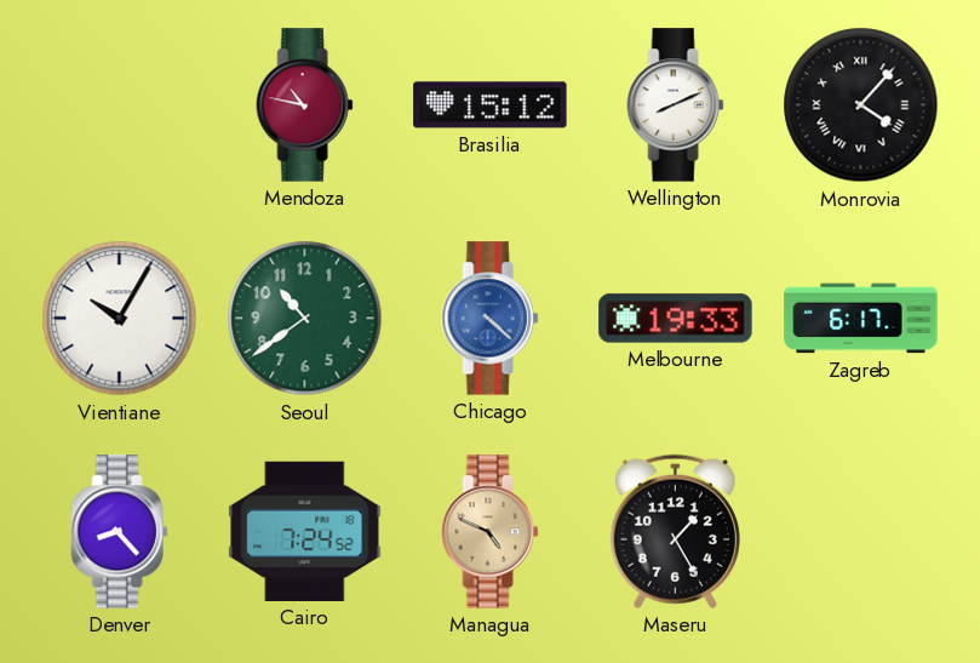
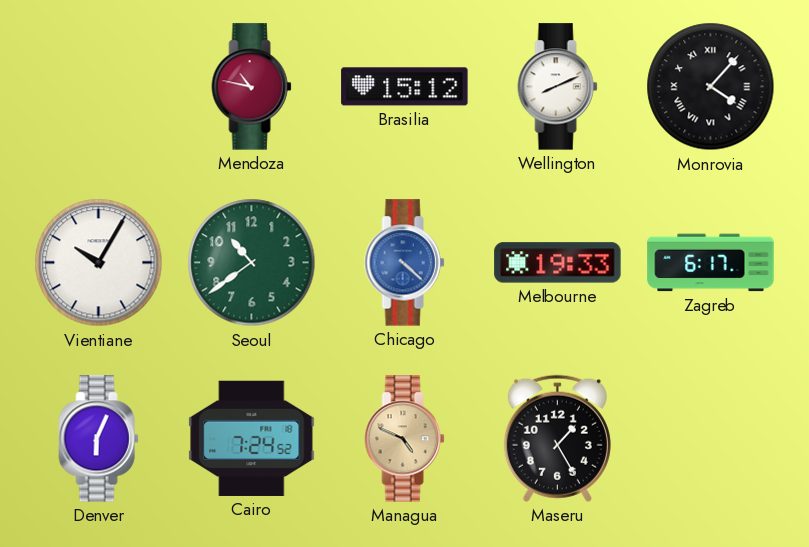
Denver: 8:23 -> 6:04
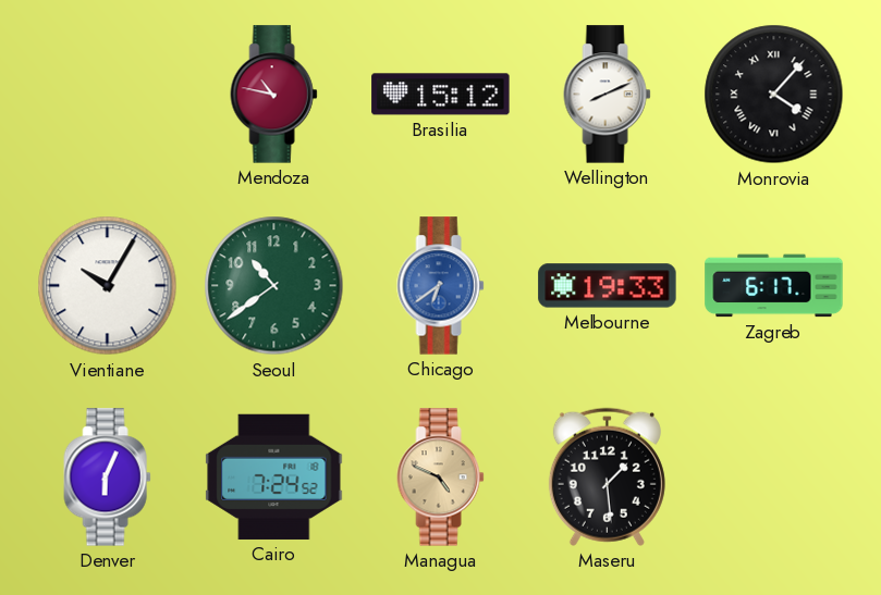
Chicago: 4:22 -> 6:39
Maseru: 1:25 -> 1:29
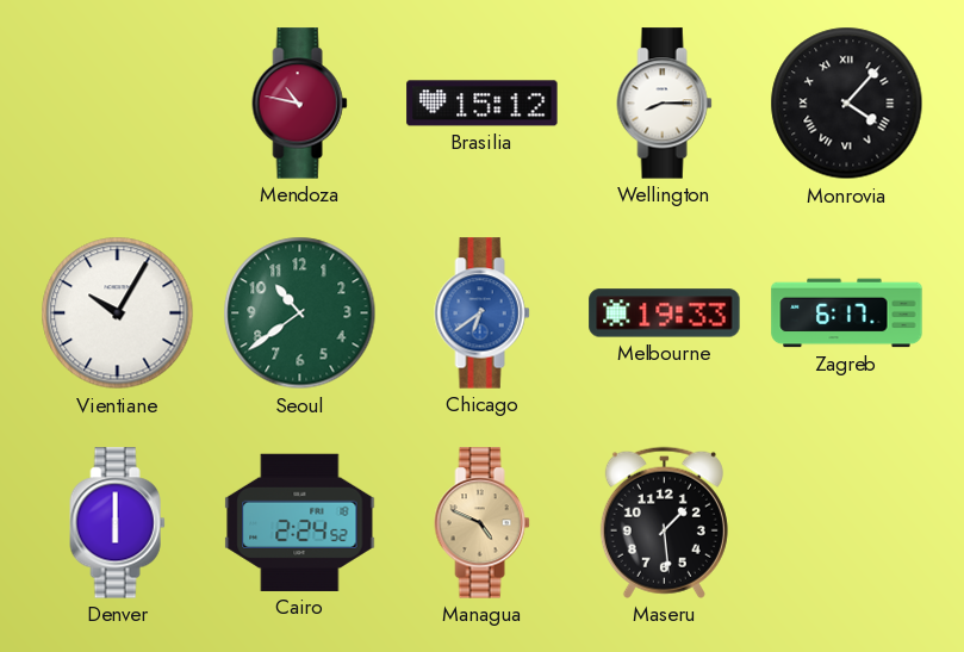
Wellington: 8:11 -> 8:15
Denver: 6:04 -> 6:00
Cairo: 7:24 -> 2:24
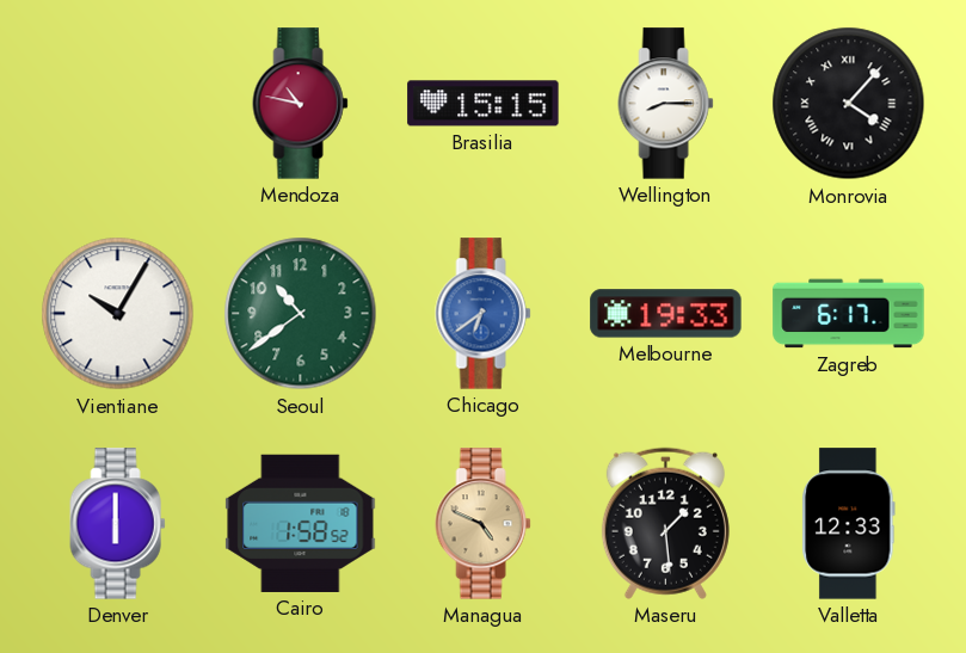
Brasilia: 15:12 -> 15:15
Cairo: 2:24 -> 1:58
Valletta: none -> 12:33
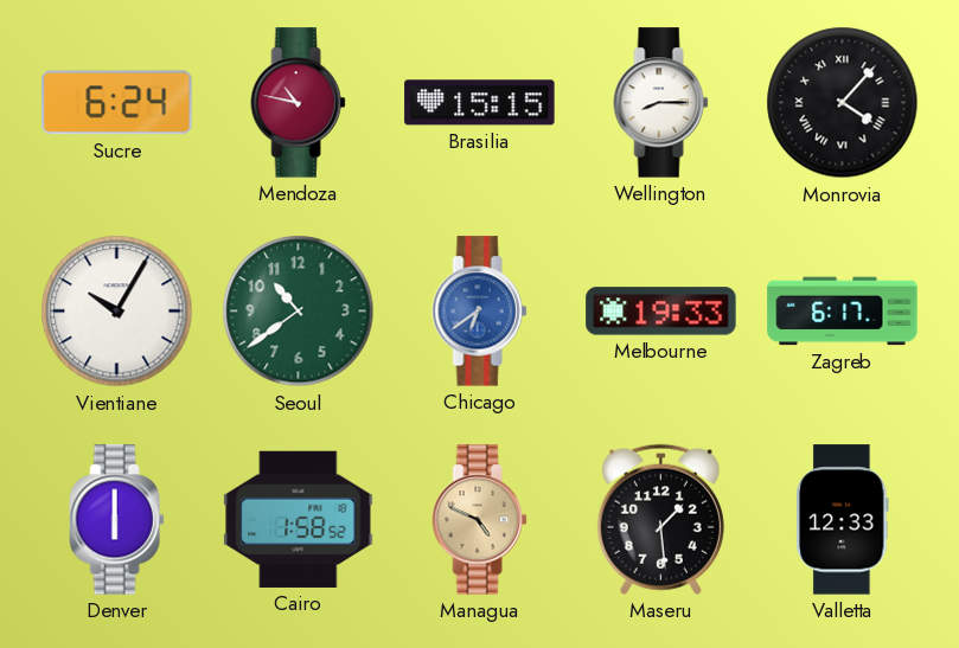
Sucre: none -> 6:24
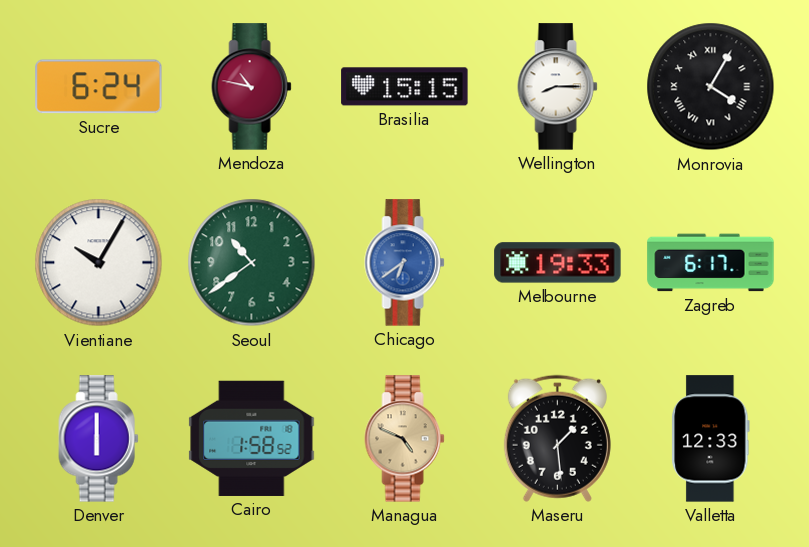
Monrovia: 4:07 -> 4:05
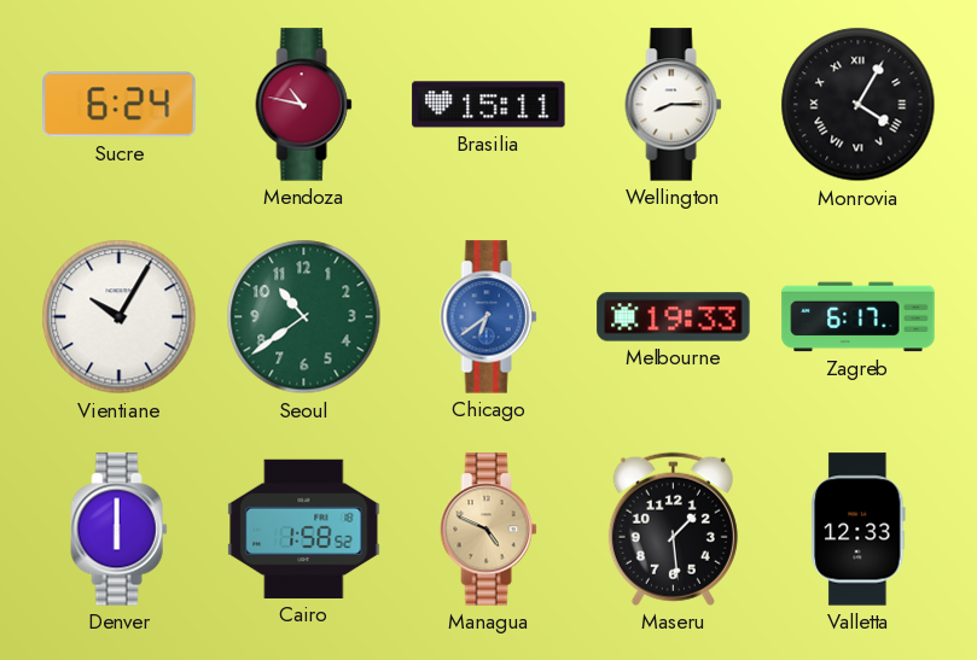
Brasilia: 15:15 -> 15:11
